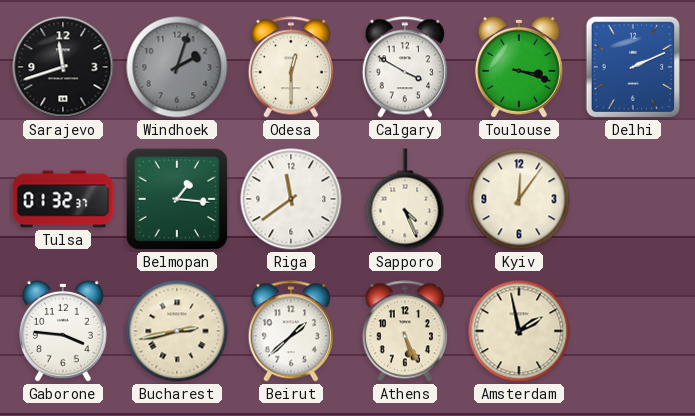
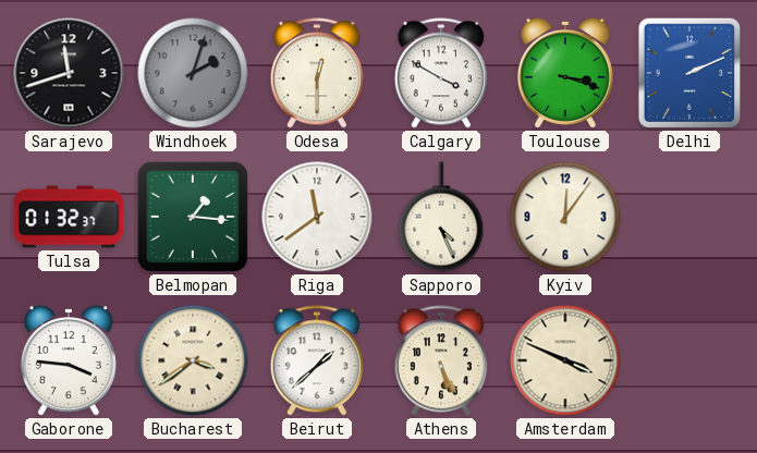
Bucharest: 2:43 -> 3:39
Amsterdam: 1:58 -> 3:49
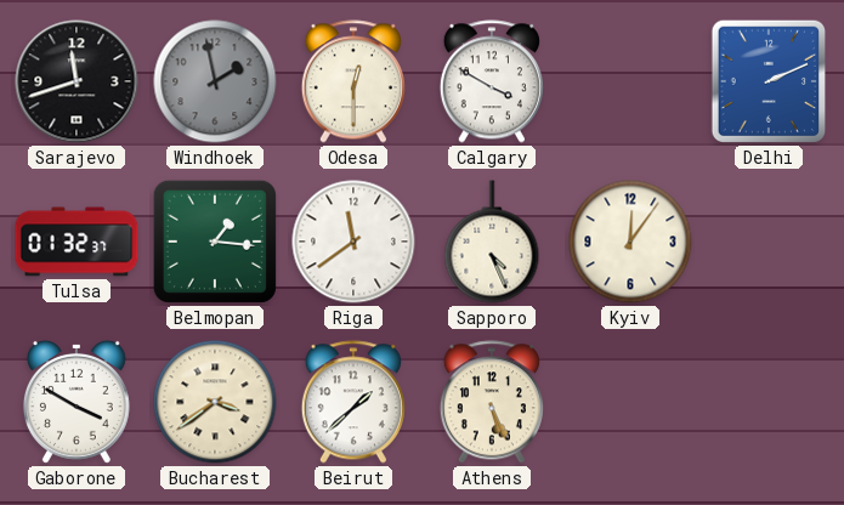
Windhoek: 2:03 -> 1:58
Toulouse: 3:18 -> none
Gaborone: 3:46 -> 3:50
Amsterdam: 3:49 -> none
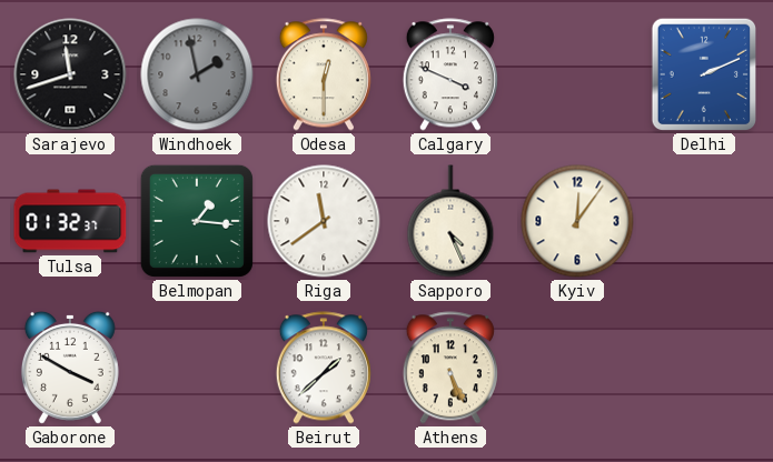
Calgary: 3:50 -> 3:49
Bucharest: 3:39 -> none
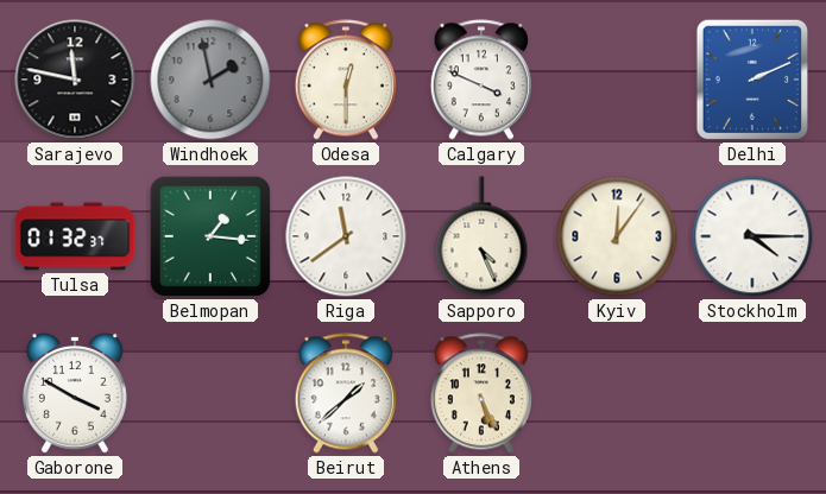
Sarajevo: 11:42 -> 11:47
Stockholm: none -> 4:15
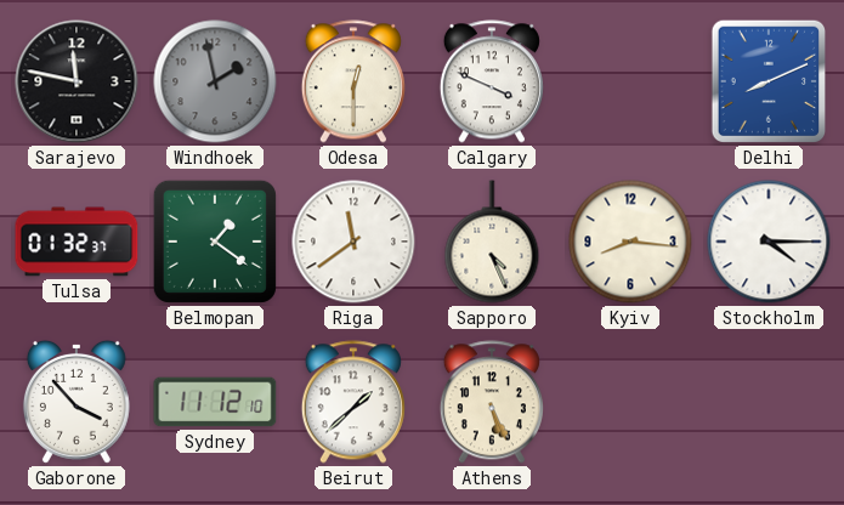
Delhi: 2:11 -> 8:11
Belmopan: 1:16 -> 1:21
Kyiv: 12:06 -> 8:16
Gaborone: 3:50 -> 3:53
Sydney: none -> 11:12
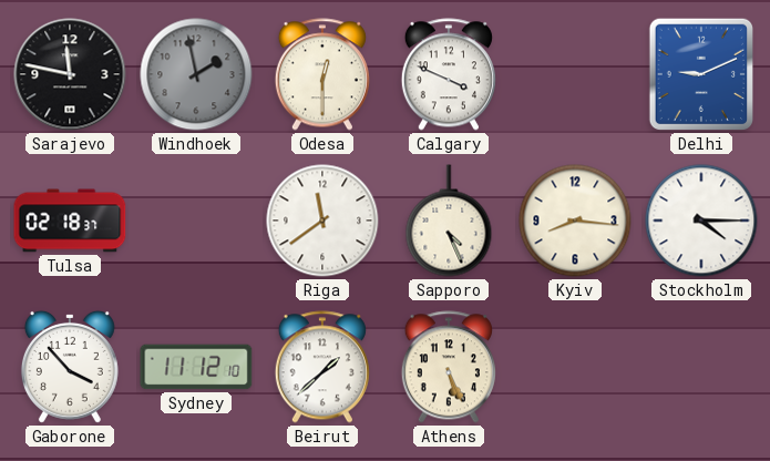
Delhi: 8:11 -> 9:11
Tulsa: 01:32 -> 02:18
Belmopan: 1:21 -> none
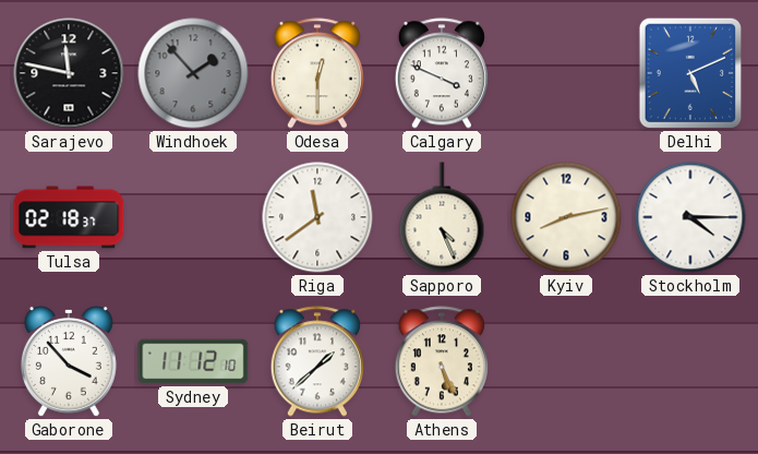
Windhoek: 1:58 -> 1:53
Delhi: 9:11 -> 5:11
Kyiv: 8:16 -> 8:13
